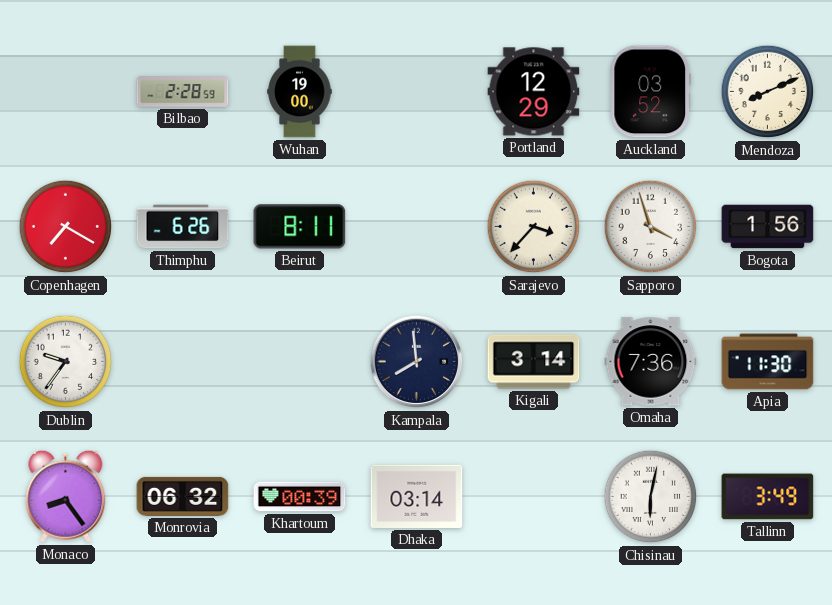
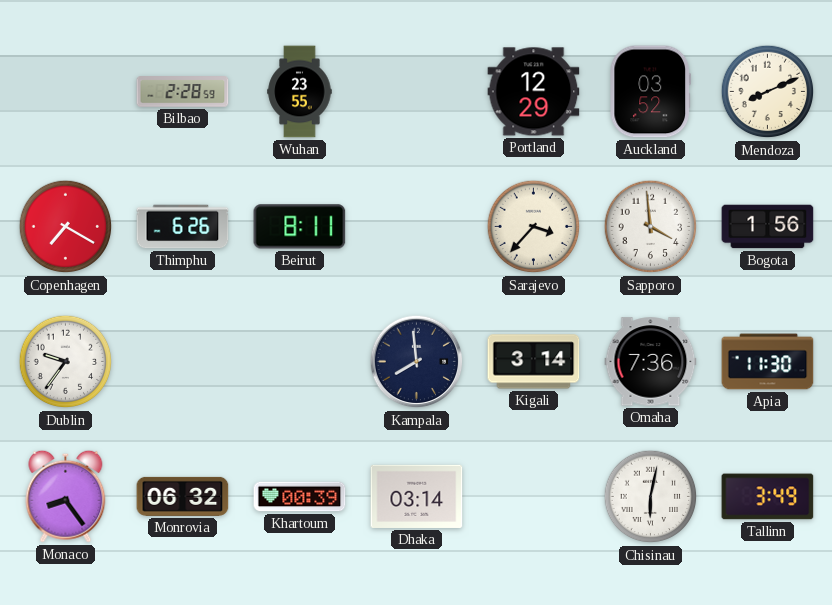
Wuhan: 19:00 -> 23:55
Sapporo: 3:57 -> 3:59
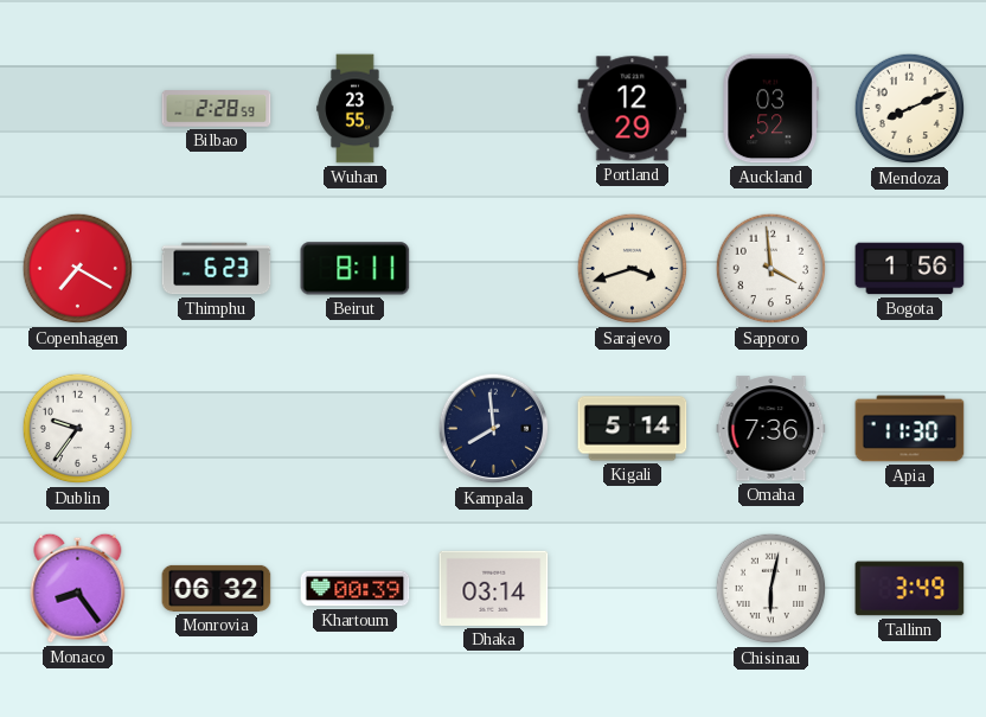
Thimphu: 6:26 -> 6:23
Sarajevo: 3:37 -> 3:42
Kigali: 3:14 -> 5:14
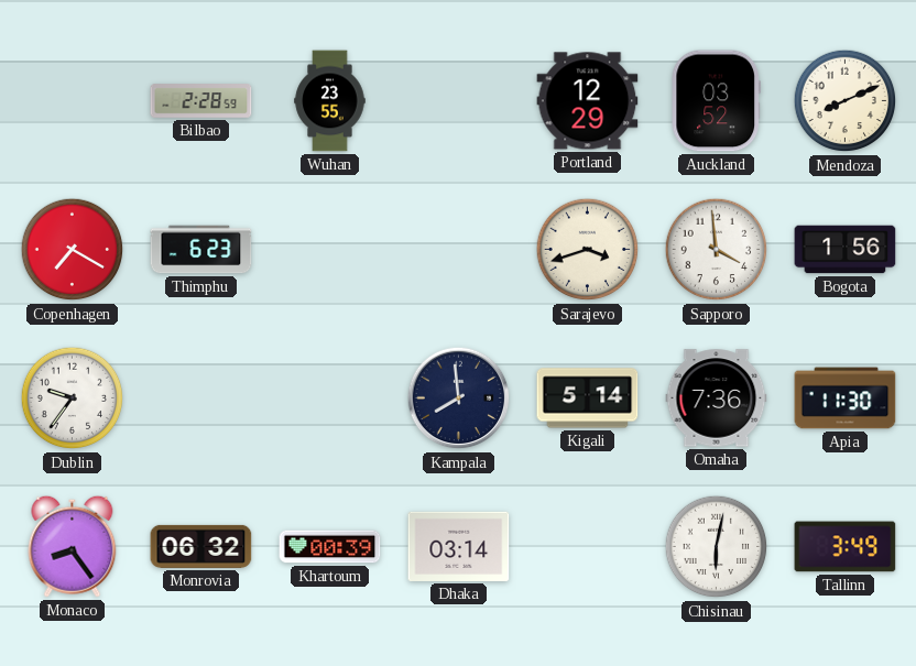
Beirut: 8:11 -> none
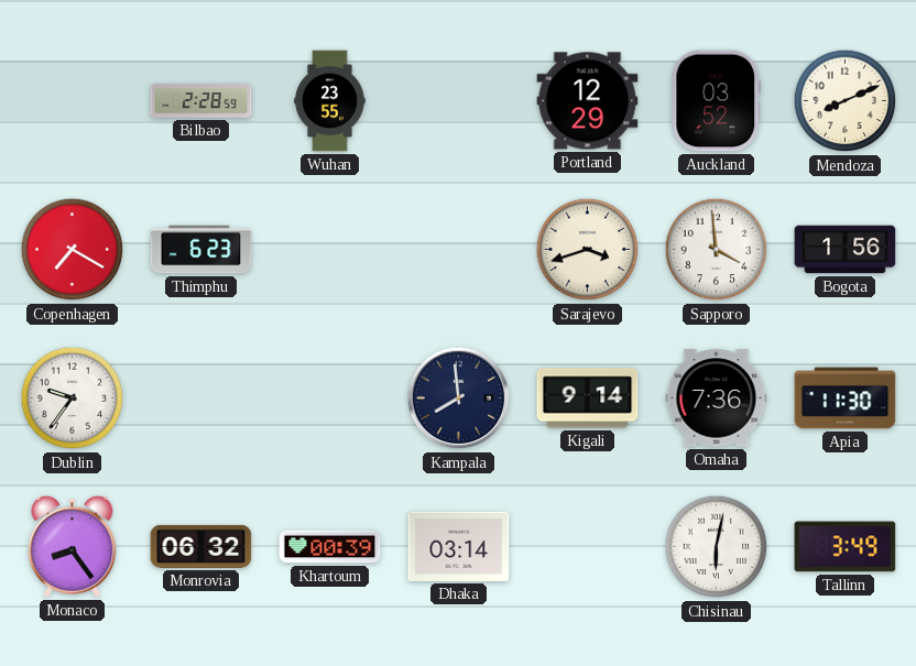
Kigali: 5:14 -> 9:14
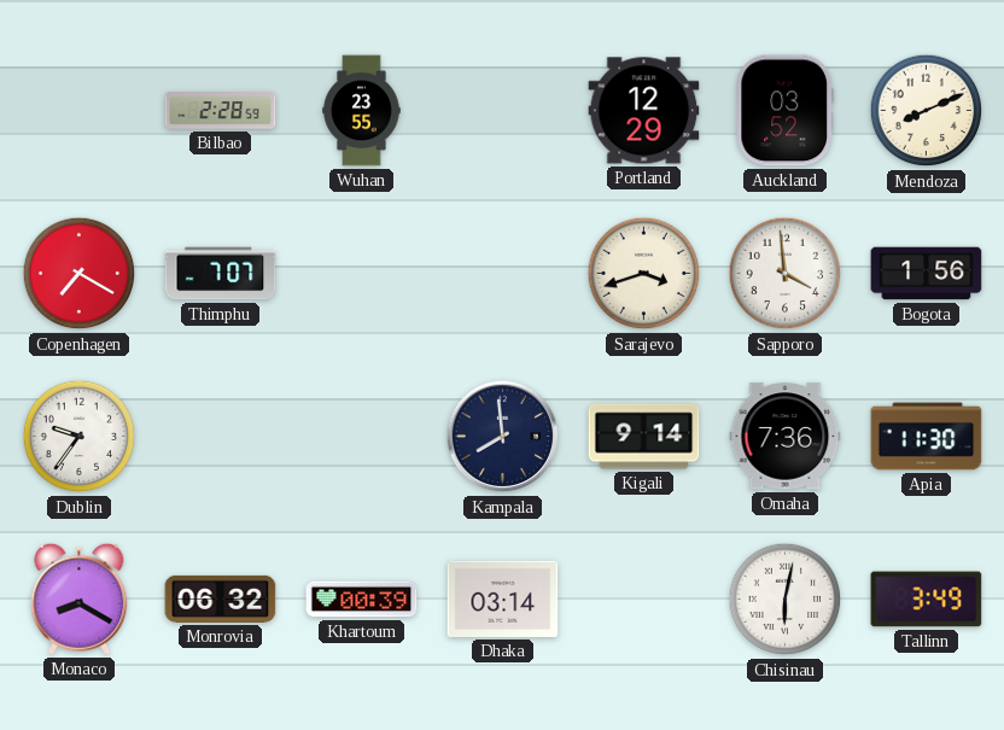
Thimphu: 6:23 -> 7:07
Monaco: 8:24 -> 8:20
